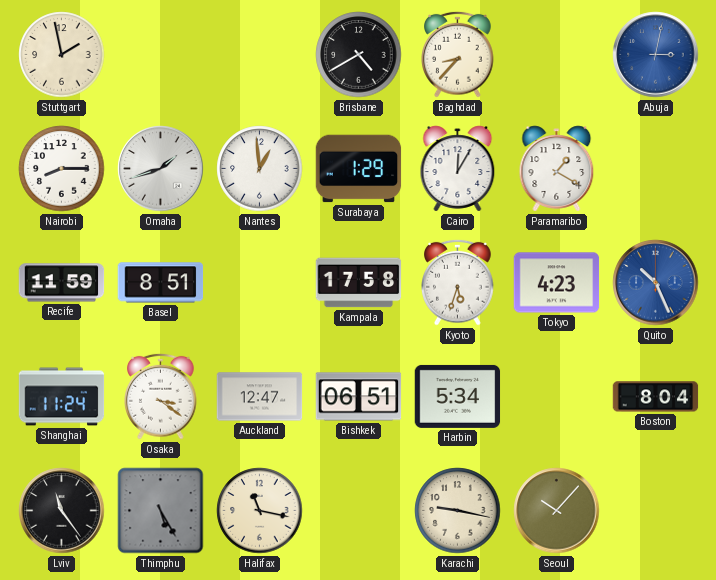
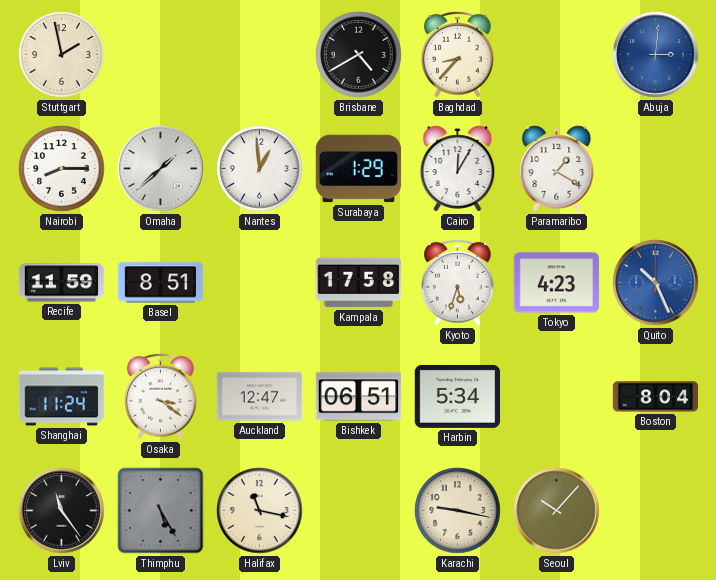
Abuja: 3:02 -> 3:01
Omaha: 1:42 -> 1:38
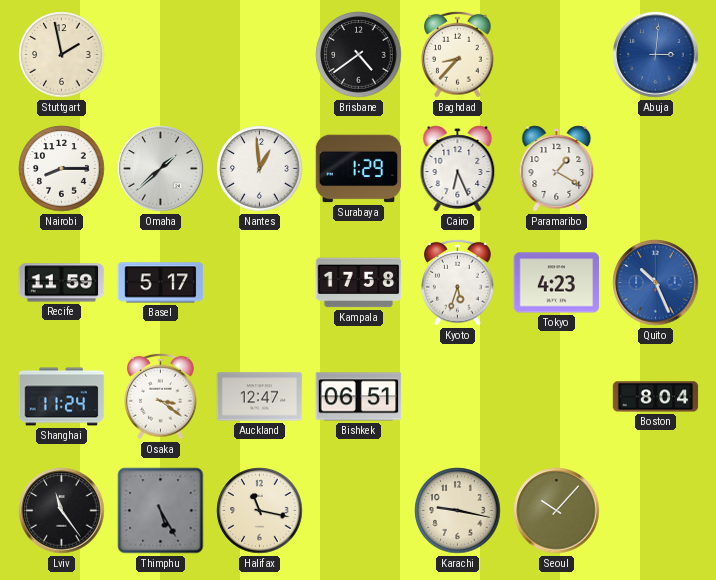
Brisbane: 4:40 -> 4:39
Cairo: 12:05 -> 6:26
Basel: 8:51 -> 5:17
Harbin: 5:34 -> none
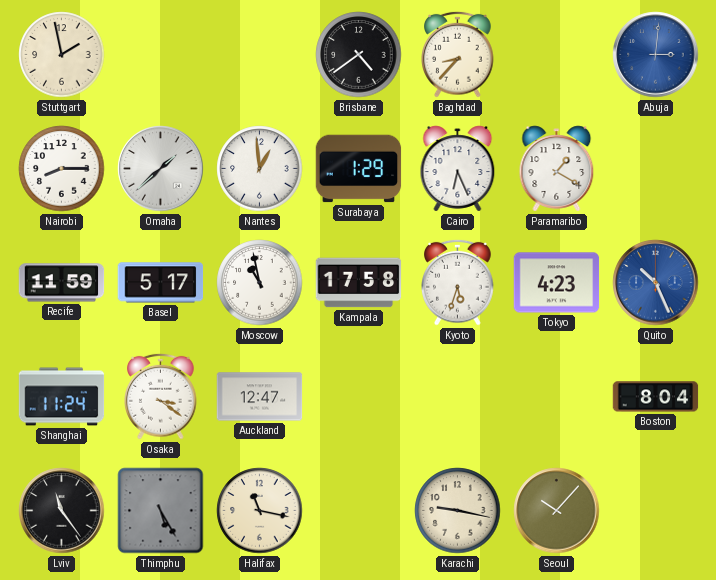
Moscow: none -> 10:58
Bishkek: 06:51 -> none
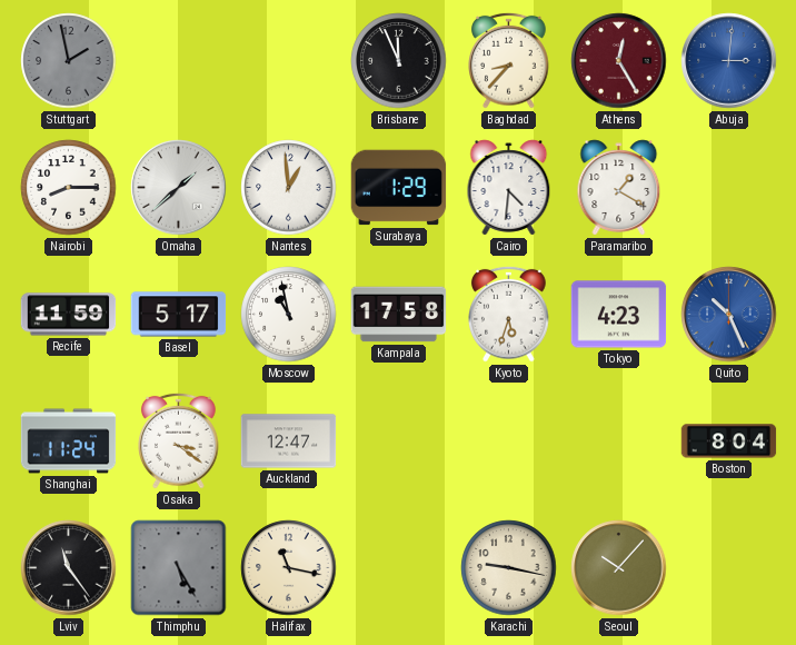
Stuttgart dial: cream -> grey
Brisbane: 4:39 -> 11:56
Athens: none -> 12:25
Cairo: 6:26 -> 4:31
